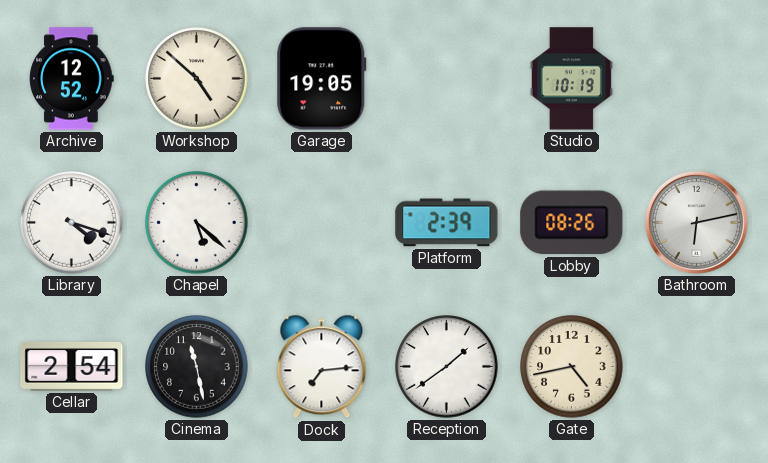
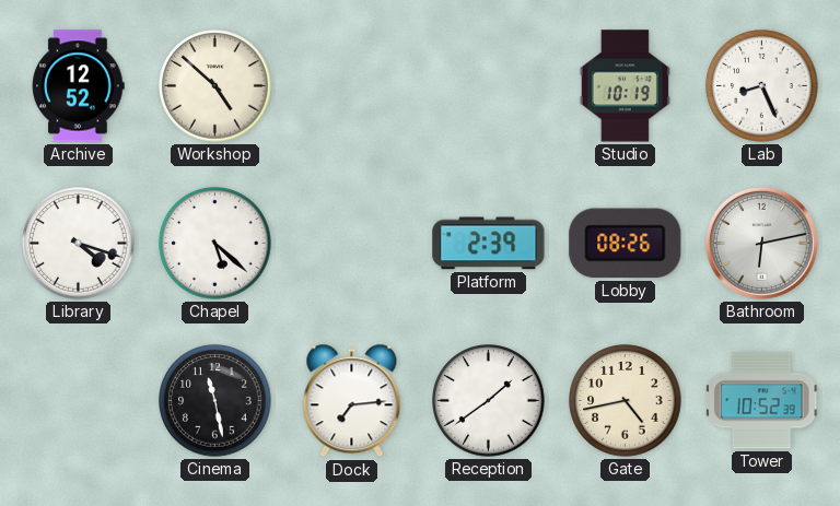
Garage: 19:05 -> none
Lab: none -> 8:26
Cellar: 2:54 -> none
Tower: none -> 10:52
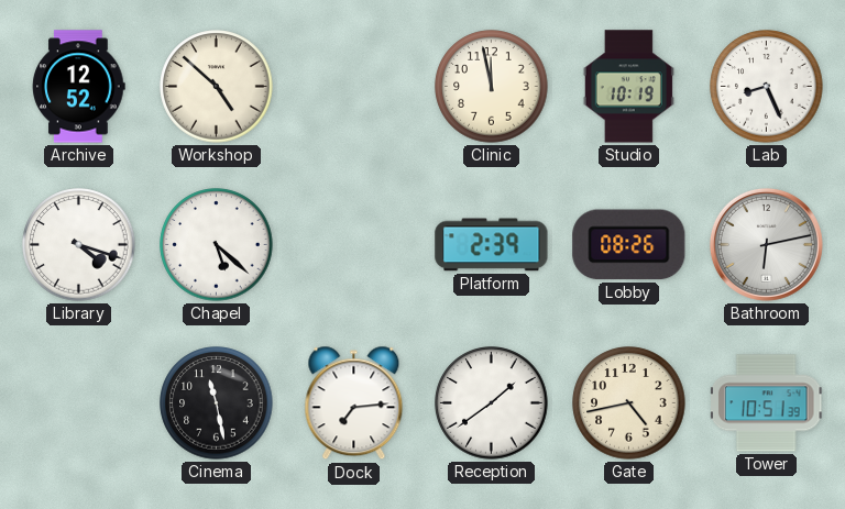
Clinic: none -> 11:58
Tower: 10:52 -> 10:51
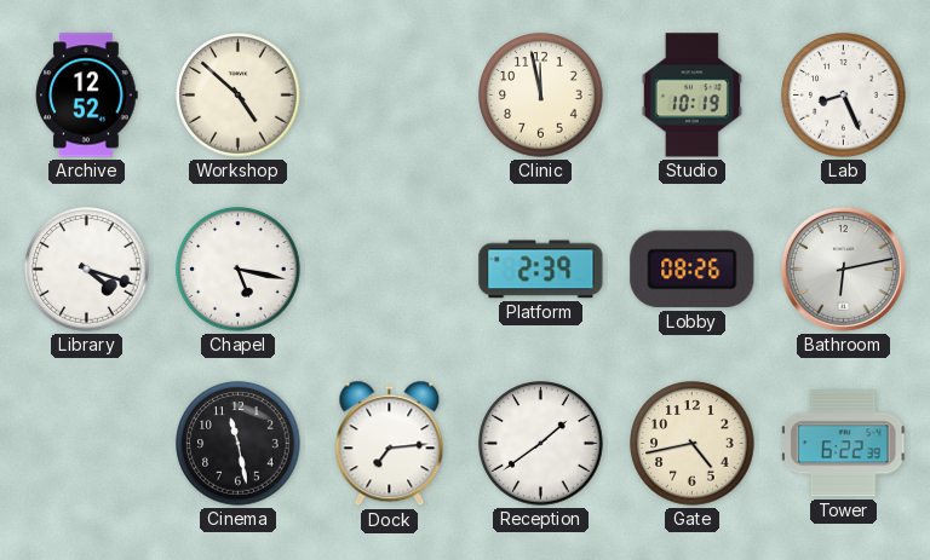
Chapel: 5:22 -> 5:17
Tower: 10:51 -> 6:22
